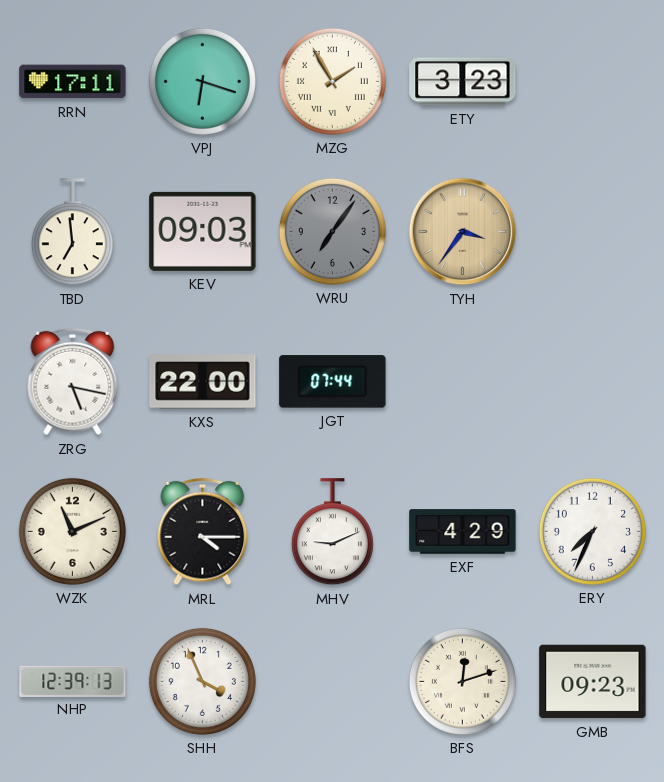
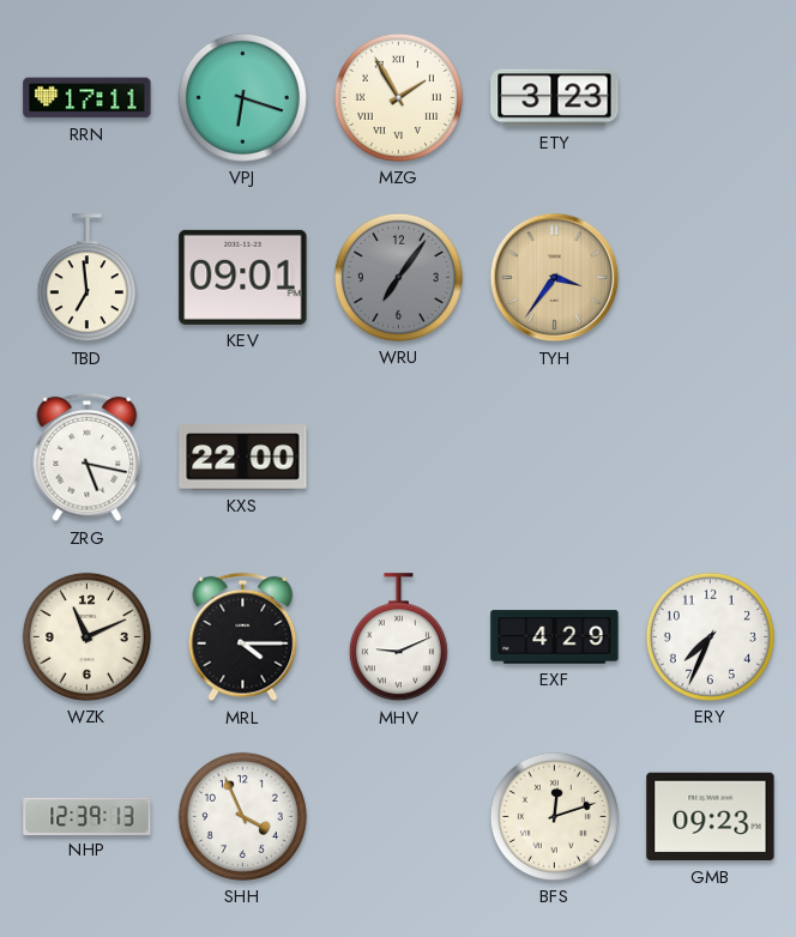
KEV: 09:03 -> 09:01
JGT: 07:44 -> none
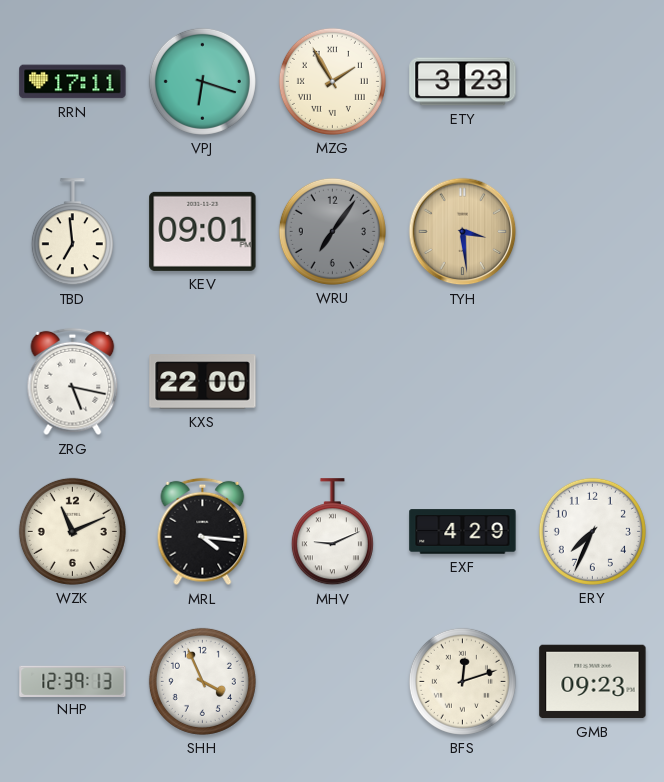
TYH: 3:36 -> 3:29
MRL: 4:15 -> 4:16
